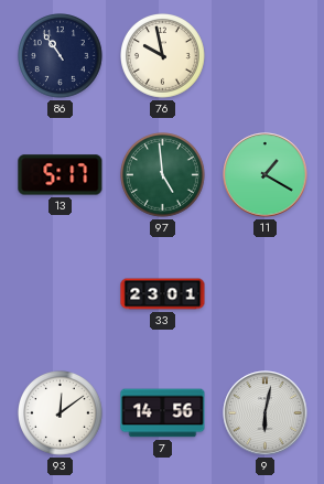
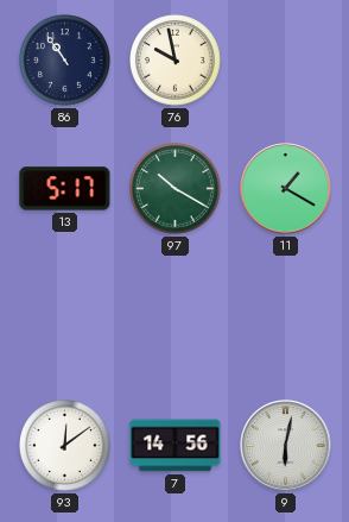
97: 4:59 -> 10:20
33: 23:01 -> none
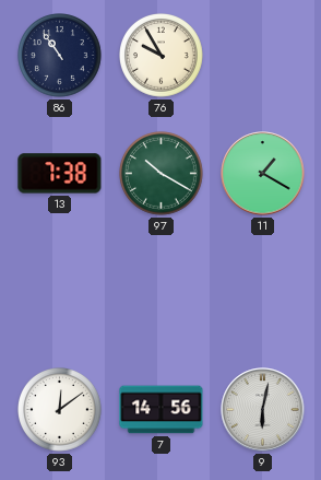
76: 9:58 -> 9:55
13: 5:17 -> 7:38
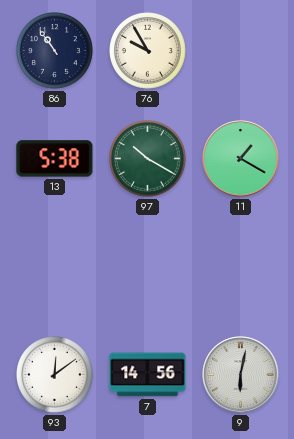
13: 7:38 -> 5:38
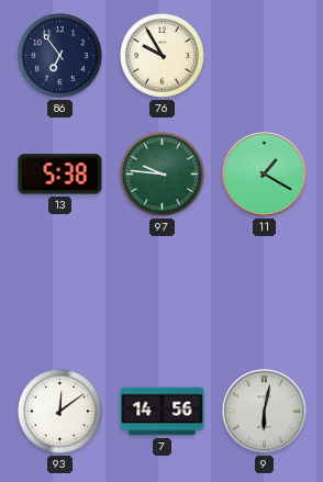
86: 10:54 -> 6:54
97: 10:20 -> 9:46
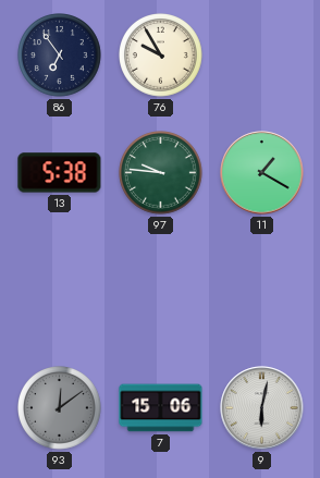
93 dial: white -> grey
7: 14:56 -> 15:06
